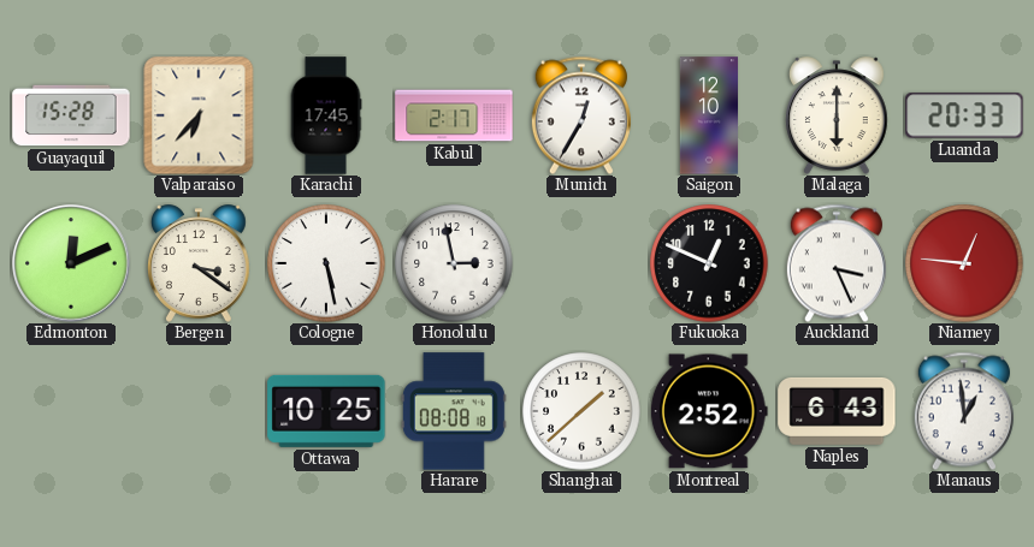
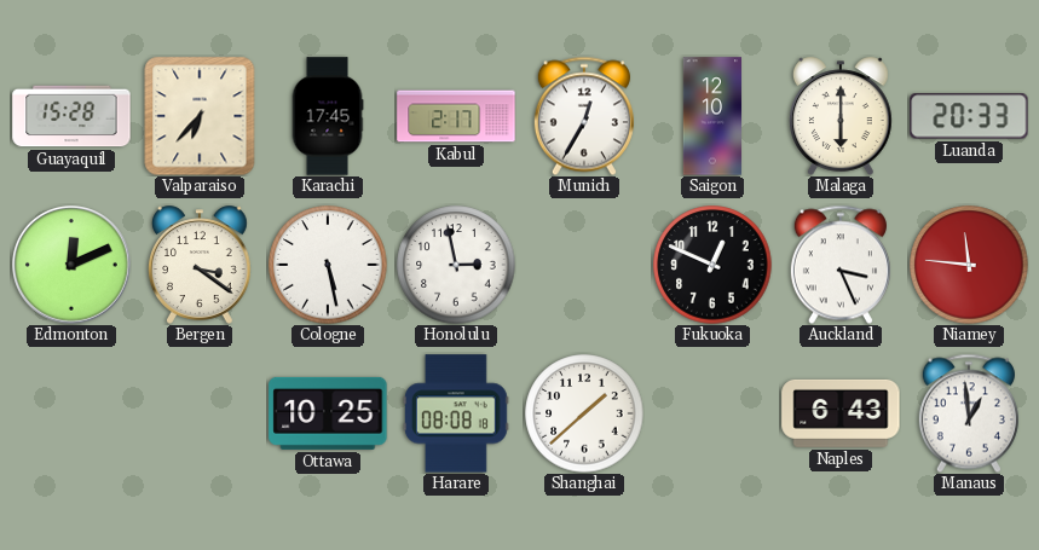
Niamey: 12:46 -> 11:46
Montreal: 2:52 -> none
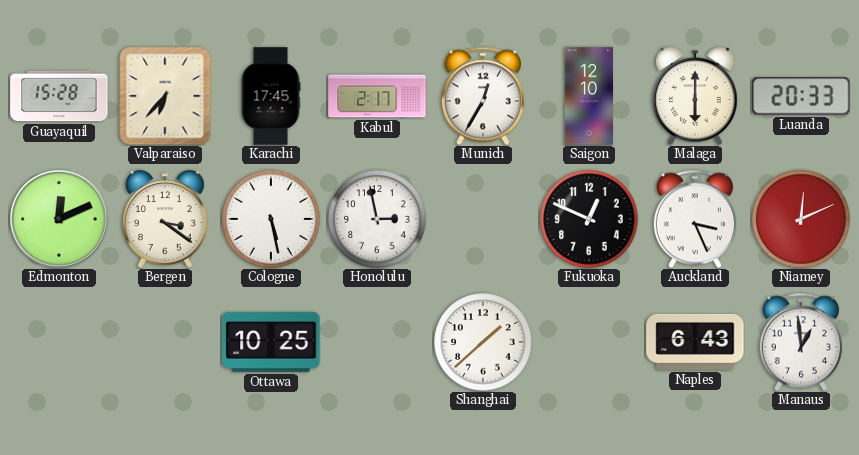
Niamey: 11:46 -> 12:11
Harare: 08:08 -> none
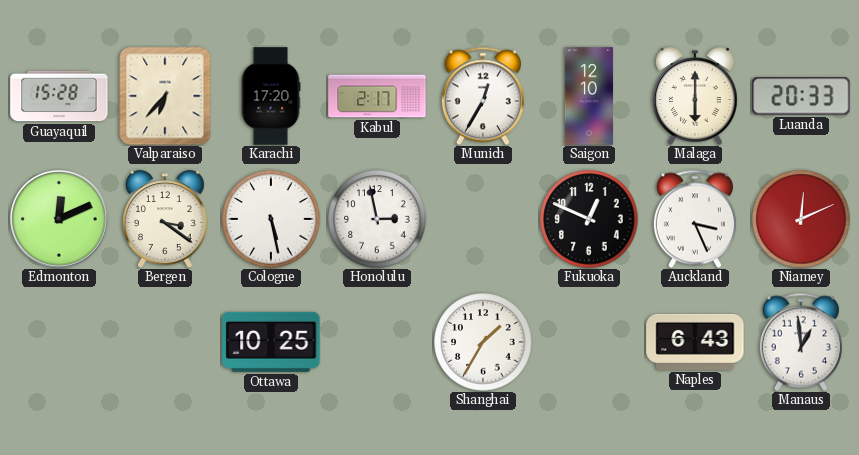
Karachi: 17:45 -> 17:20
Shanghai: 1:38 -> 1:35
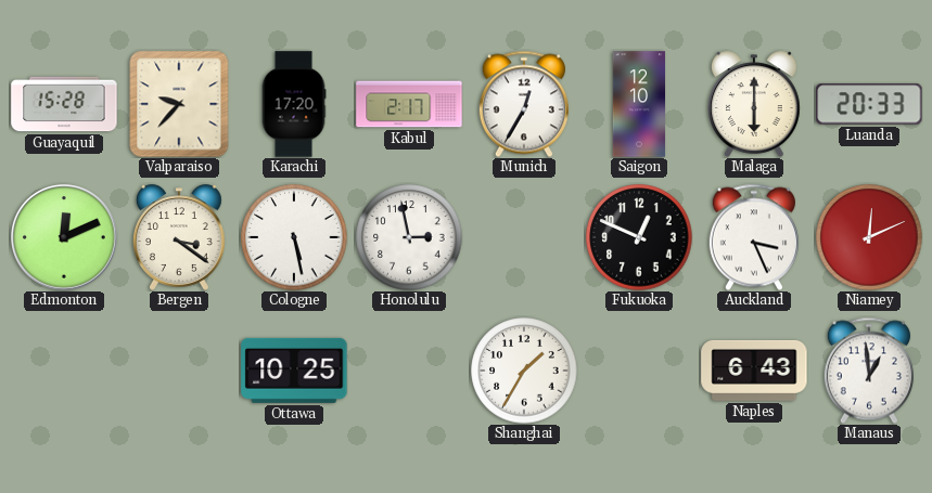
Valparaiso: 6:37 -> 9:37
